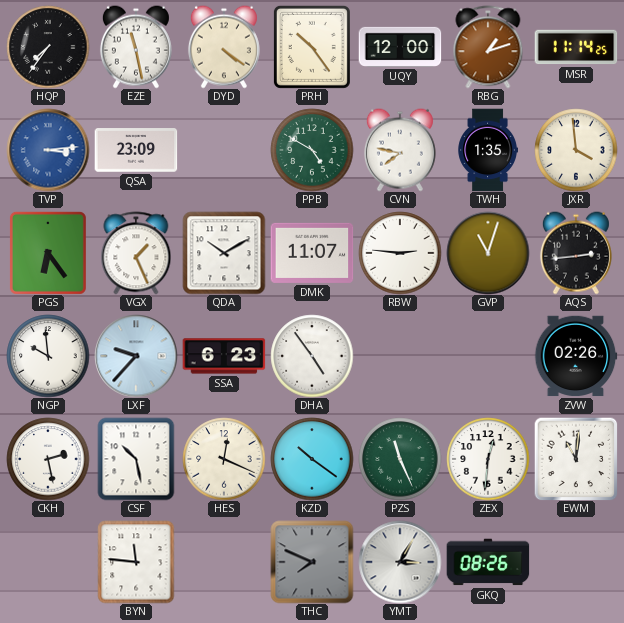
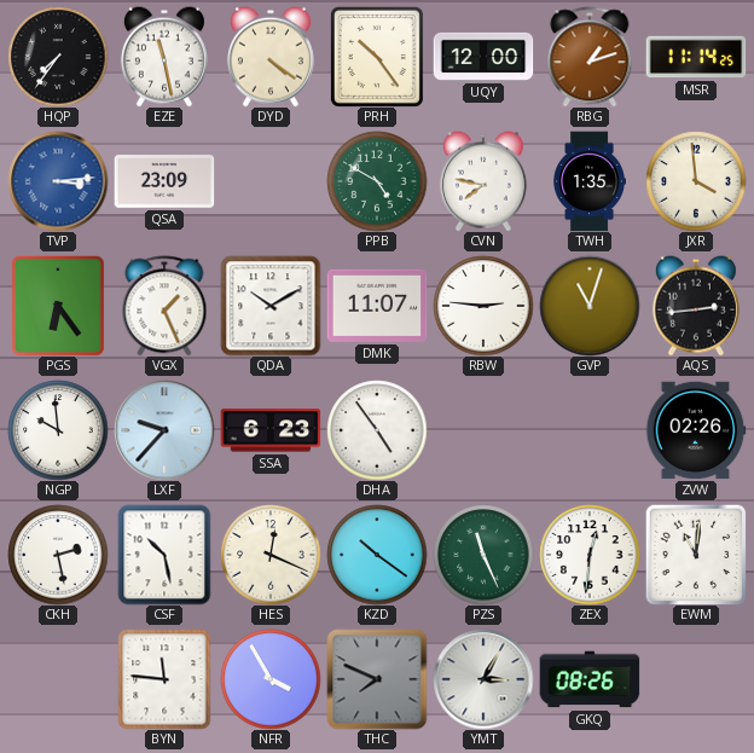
NFR: none -> 3:55
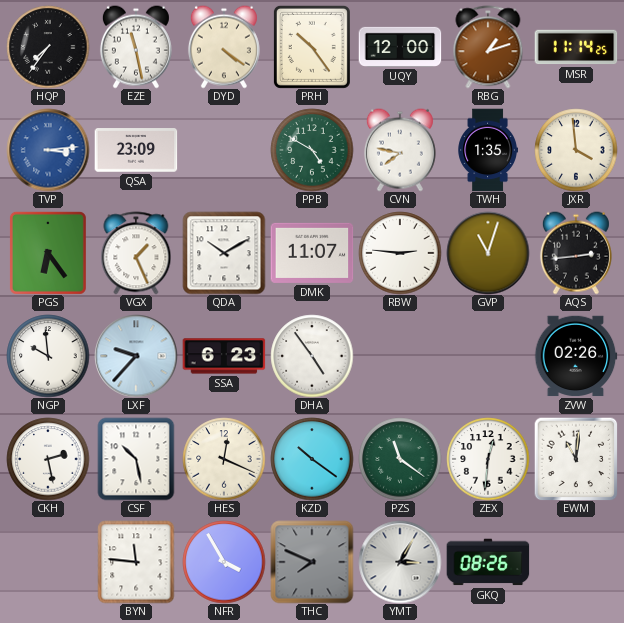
PZS: 11:26 -> 11:21
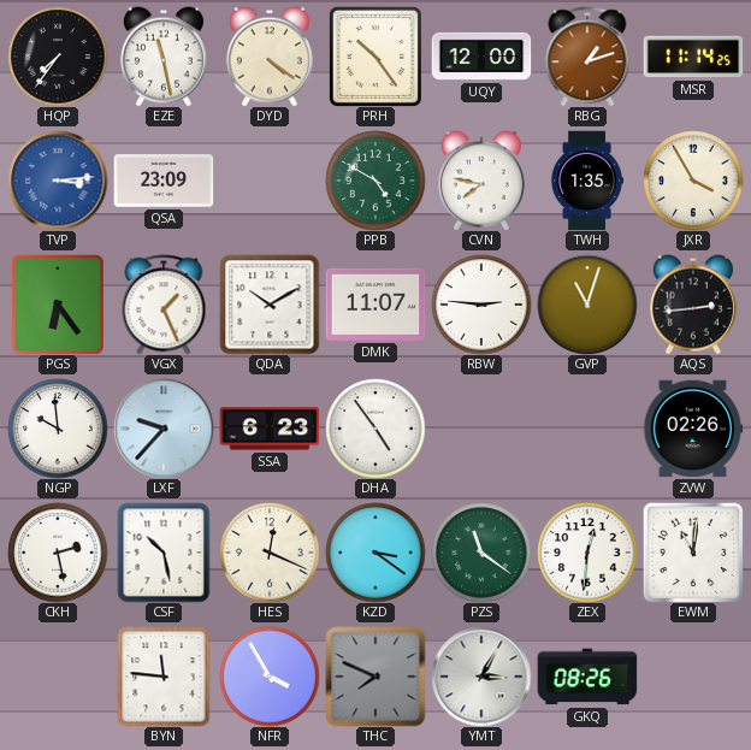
JXR: 3:59 -> 3:55
KZD: 10:21 -> 3:21
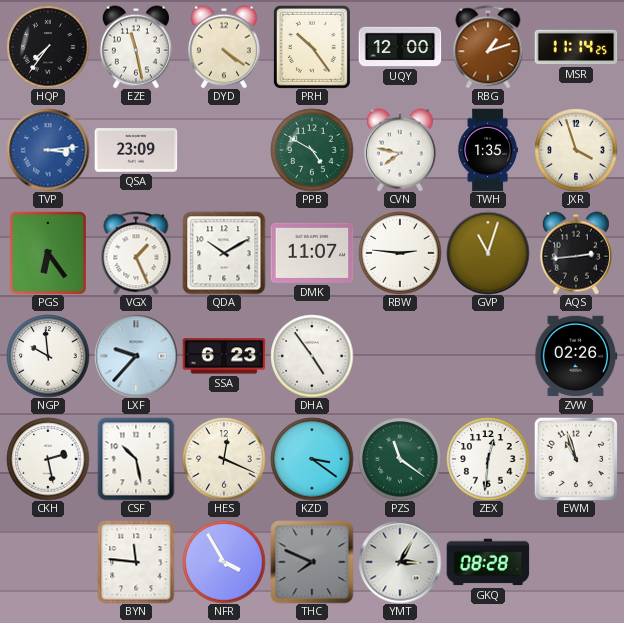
JXR: 3:55 -> 3:57
EWM: 11:01 -> 10:57
GKQ: 08:26 -> 08:28
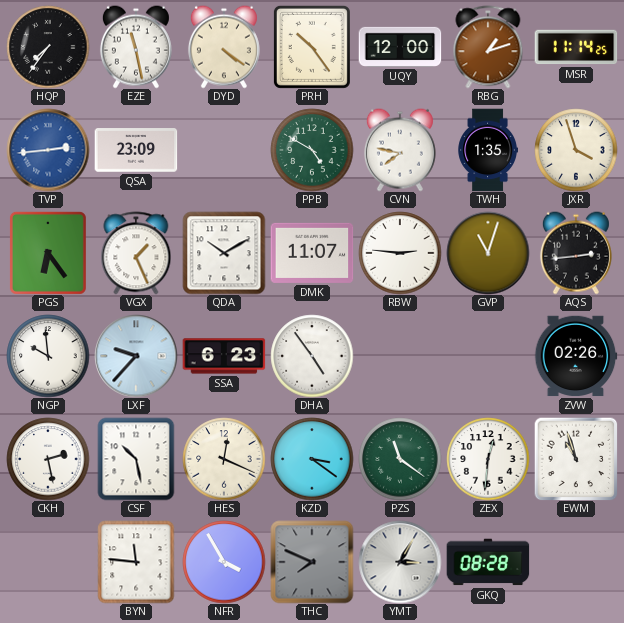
TVP: 3:14 -> 2:44
